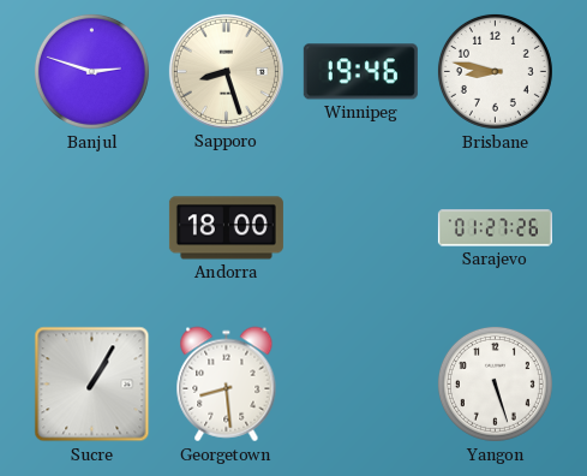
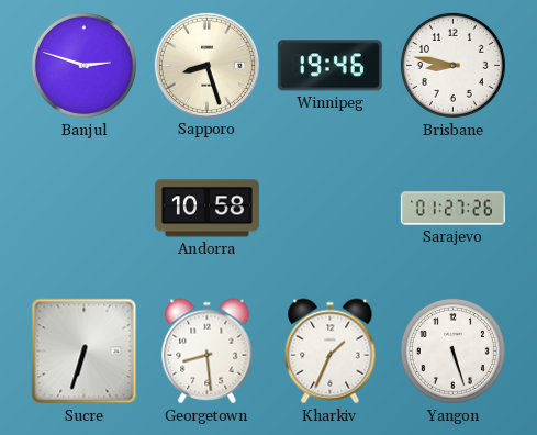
Andorra: 18:00 -> 10:58
Sucre: 1:05 -> 6:33
Kharkiv: none -> 1:34
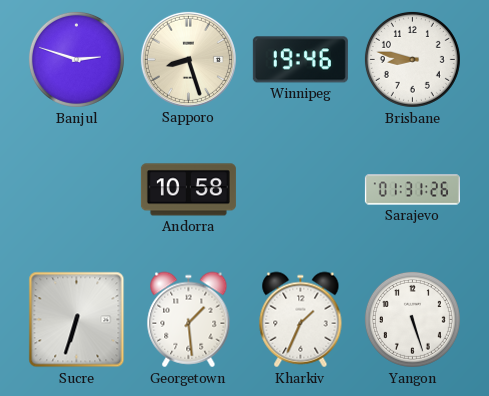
Sarajevo: 01:27 -> 01:31
Georgetown: 8:29 -> 1:29
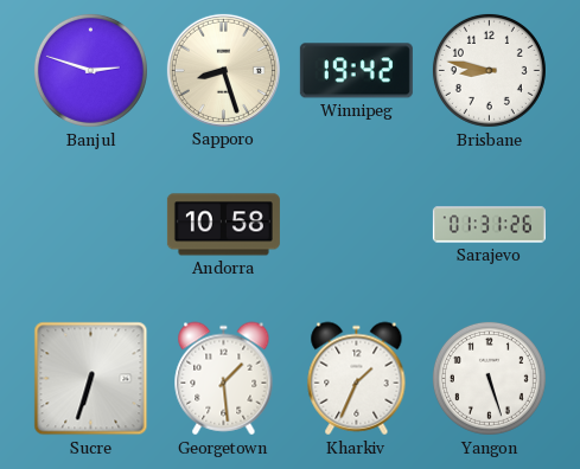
Winnipeg: 19:46 -> 19:42
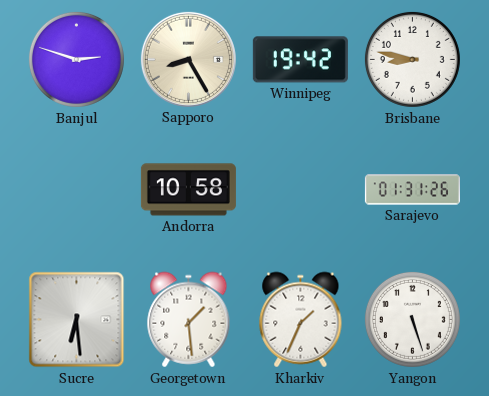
Sapporo: 8:27 -> 8:25
Sucre: 6:33 -> 6:29
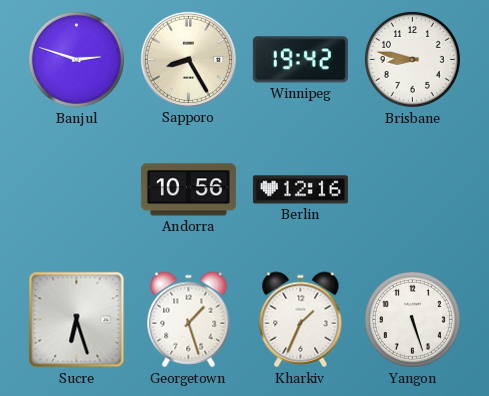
Andorra: 10:58 -> 10:56
Berlin: none -> 12:16
Sarajevo: 01:31 -> none
Sucre: 6:29 -> 6:27
Georgetown: 1:29 -> 1:27
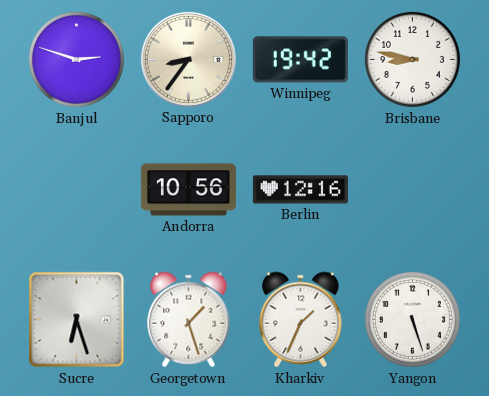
Sapporo: 8:25 -> 8:36
